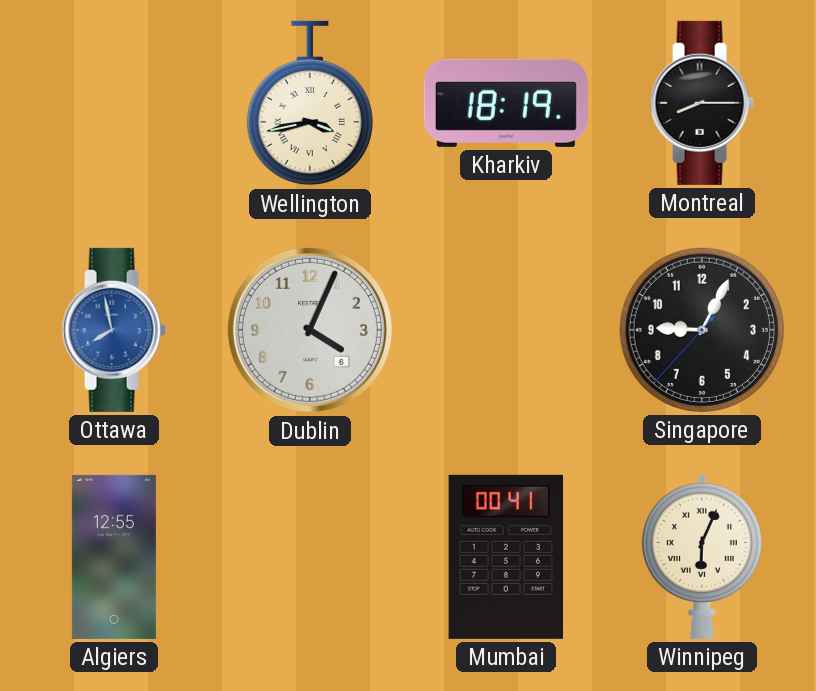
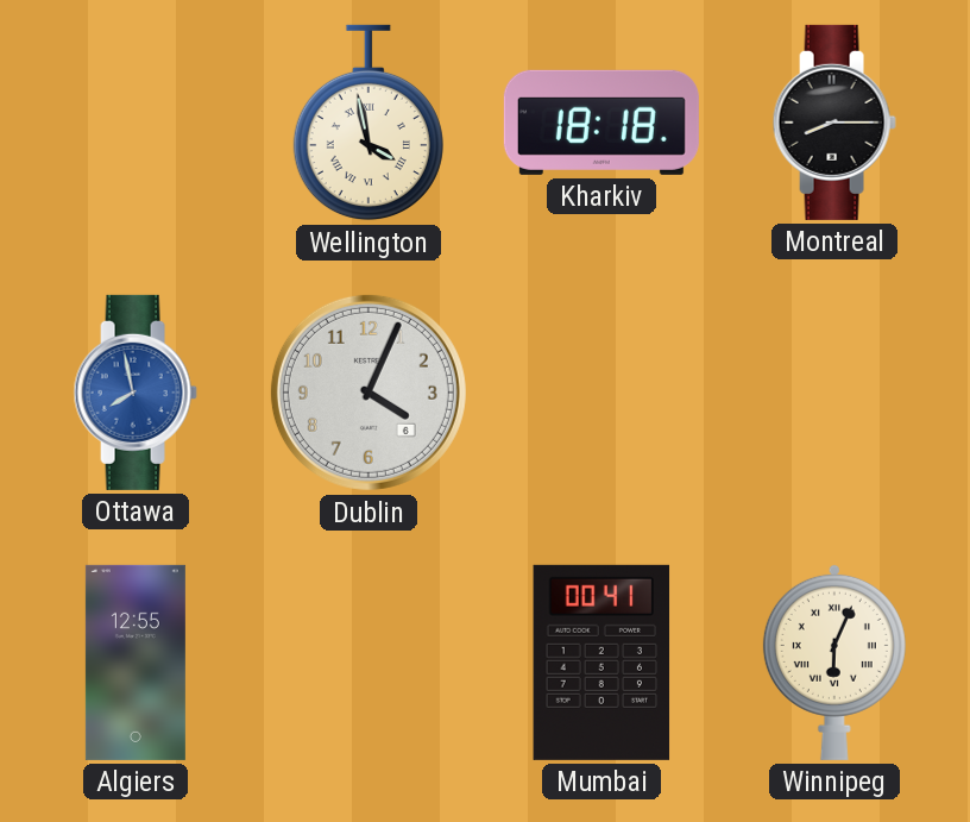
Wellington: 3:43 -> 3:58
Kharkiv: 18:19 -> 18:18
Singapore: 9:04 -> none
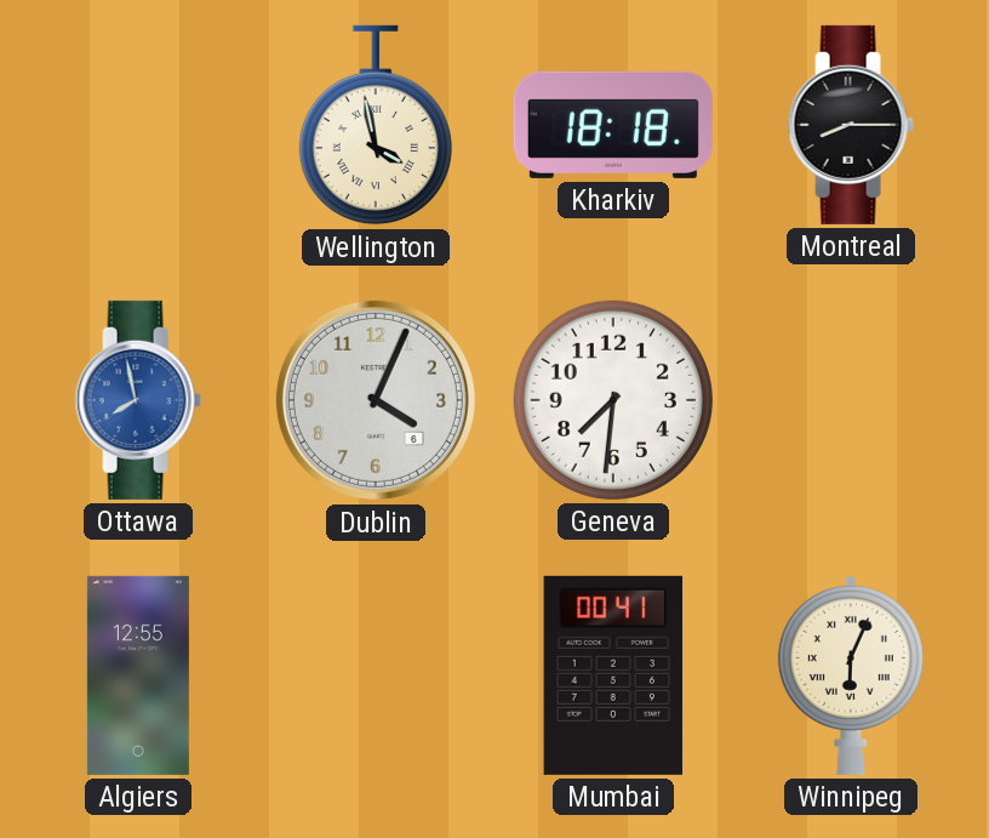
Geneva: none -> 7:31
